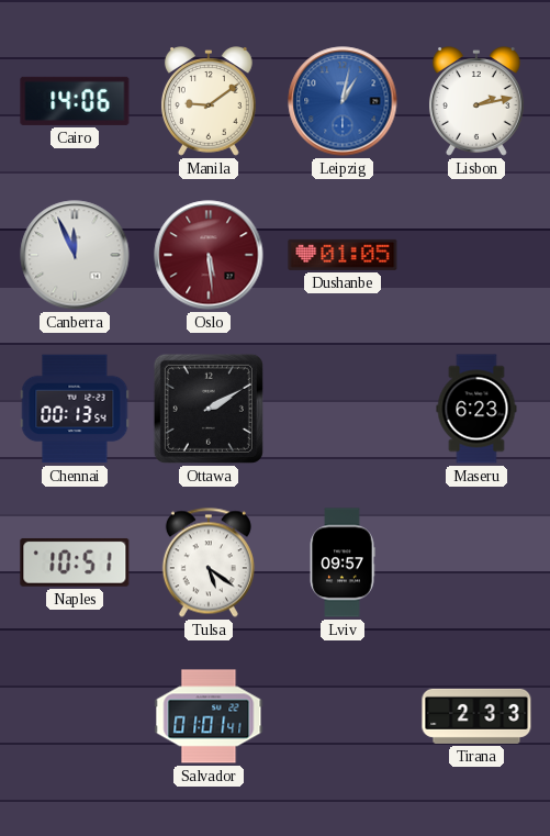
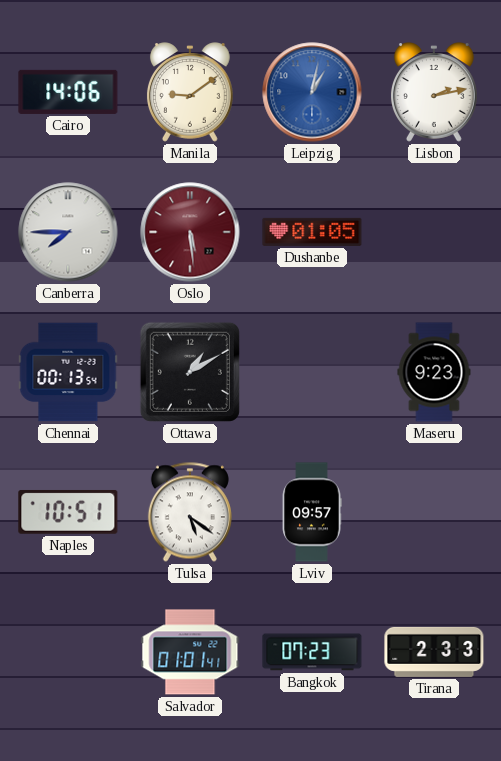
Canberra: 11:56 -> 7:45
Ottawa: 2:10 -> 1:10
Maseru: 6:23 -> 9:23
Bangkok: none -> 07:23
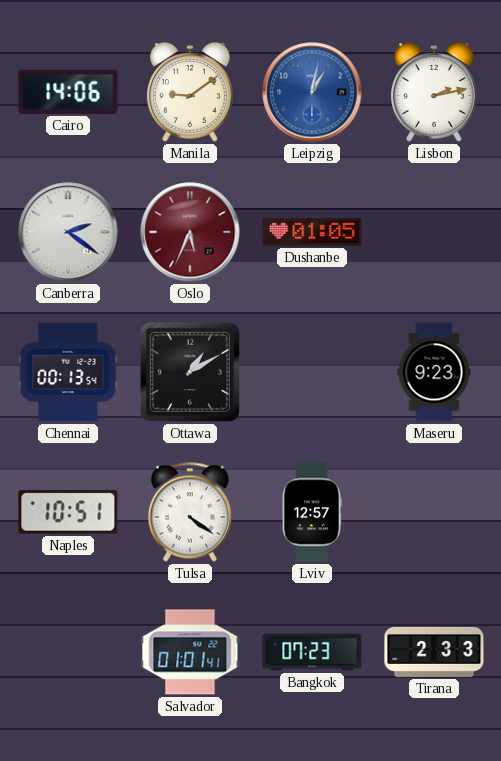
Canberra: 7:45 -> 2:21
Oslo: 5:29 -> 5:34
Tulsa: 5:21 -> 4:21
Lviv: 09:57 -> 12:57
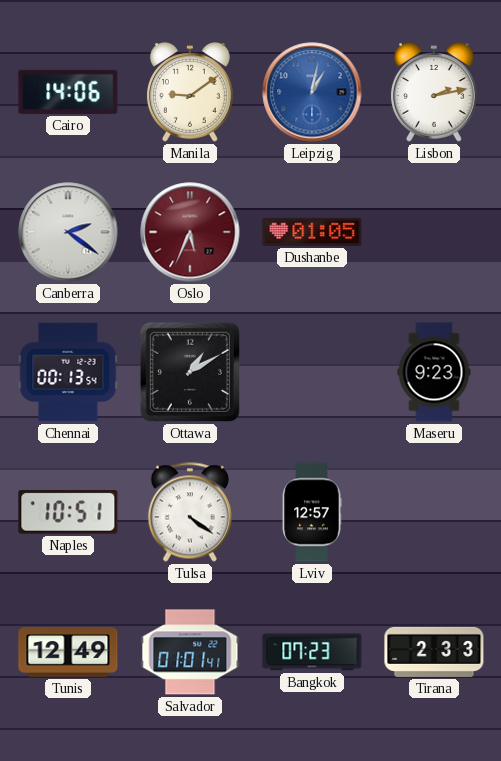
Tunis: none -> 12:49
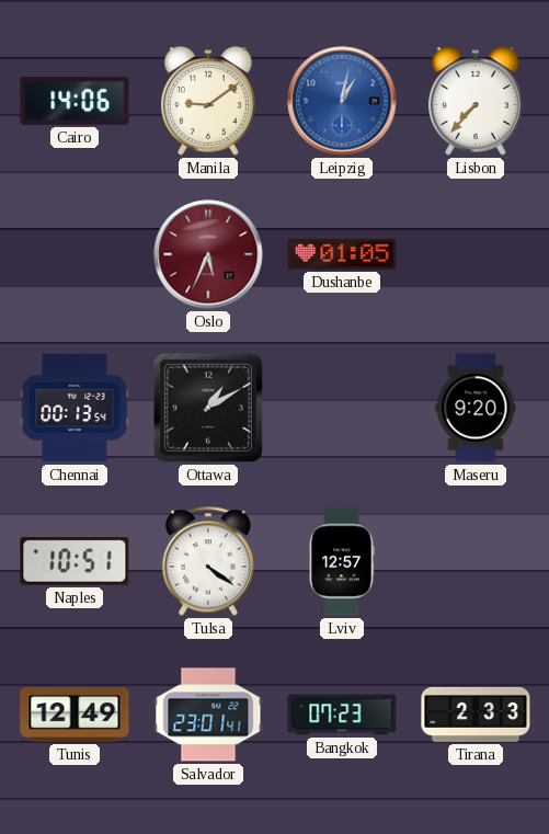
Lisbon: 2:13 -> 7:37
Canberra: 2:21 -> none
Maseru: 9:23 -> 9:20
Salvador: 01:01 -> 23:01
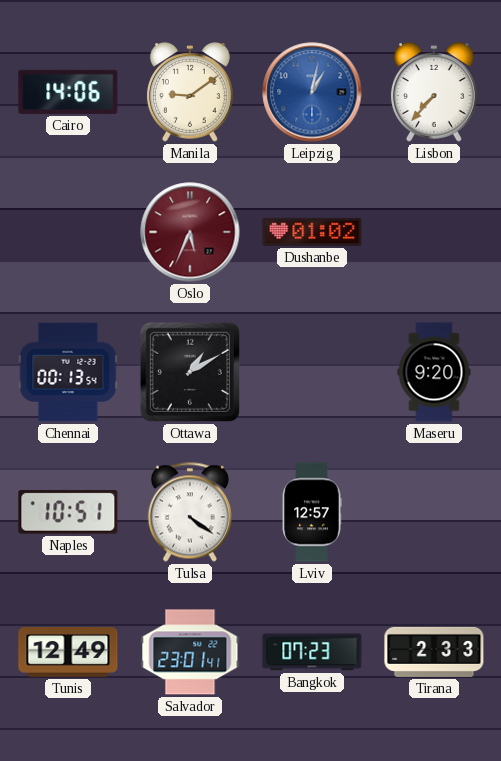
Dushanbe: 01:05 -> 01:02
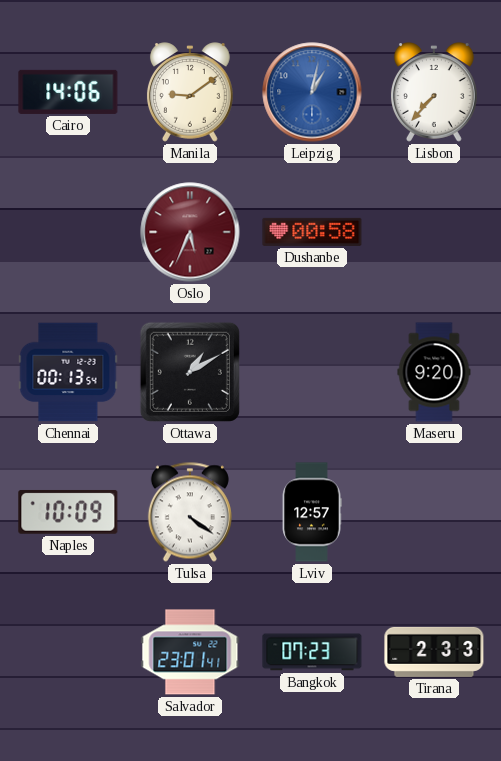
Dushanbe: 01:02 -> 00:58
Naples: 10:51 -> 10:09
Tunis: 12:49 -> none
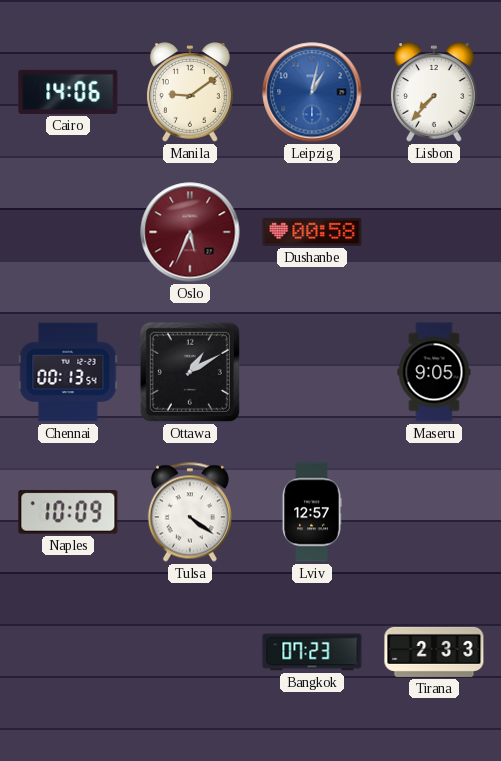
Maseru: 9:20 -> 9:05
Salvador: 23:01 -> none
